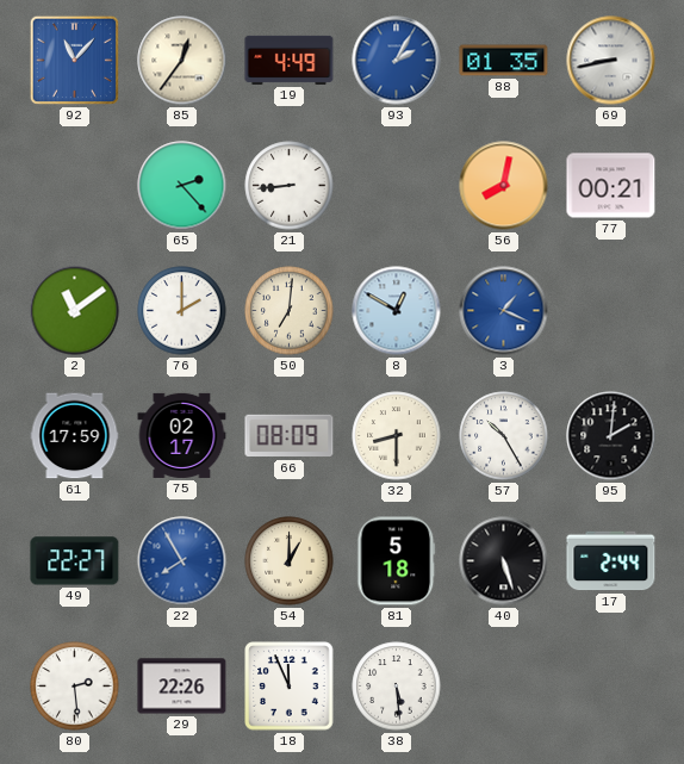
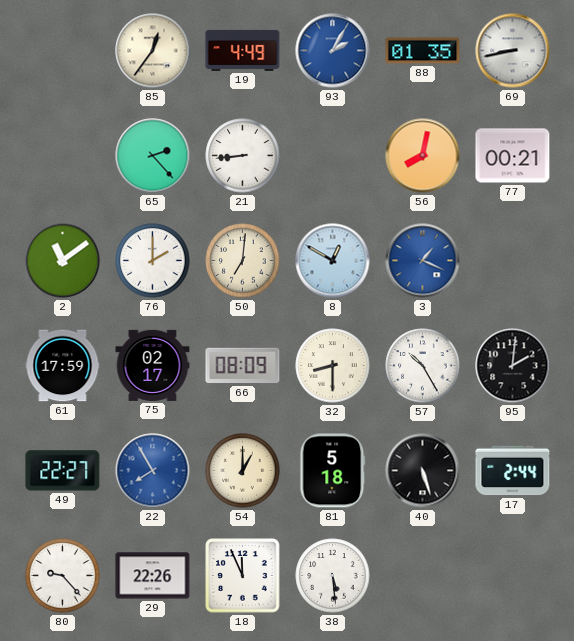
92: 11:07 -> none
80: 2:29 -> 9:23
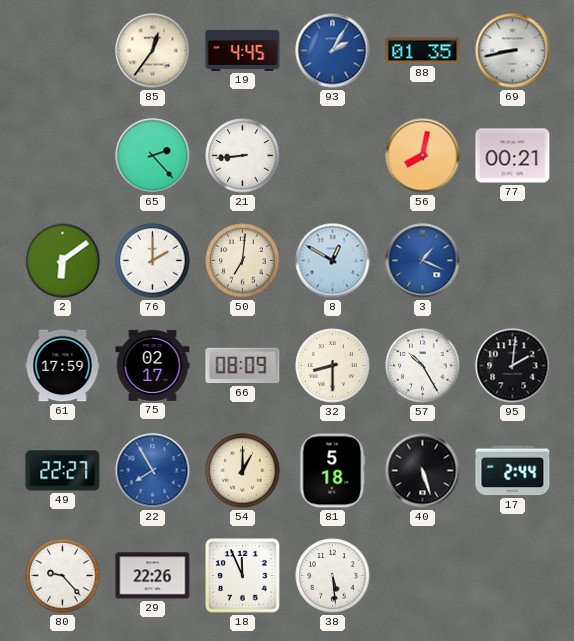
19: 4:49 -> 4:45
2: 11:09 -> 6:09
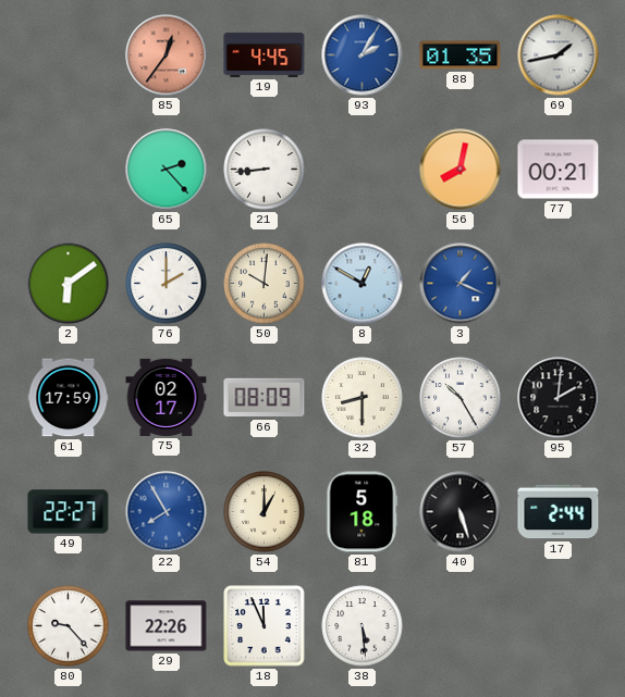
85 dial: cream -> salmon
69: 8:43 -> 1:43
50: 7:01 -> 10:01
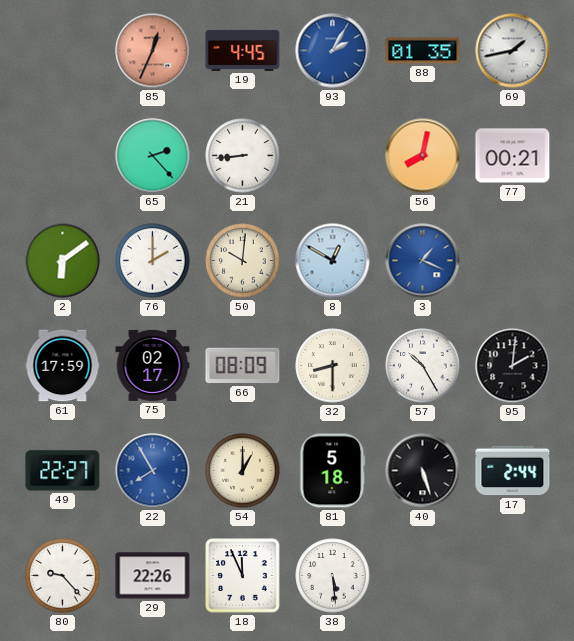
85: 12:36 -> 12:34
